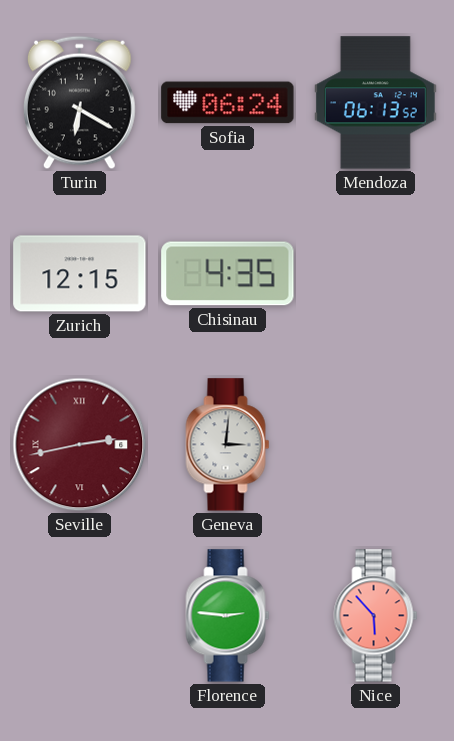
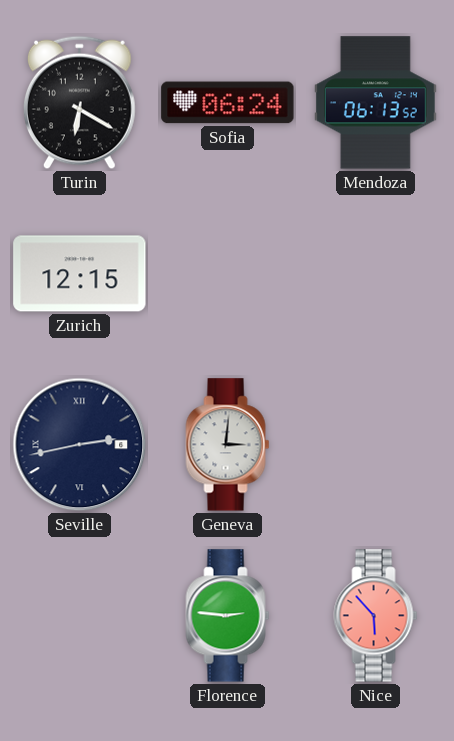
Chisinau: 4:35 -> none
Seville dial: burgundy -> navy
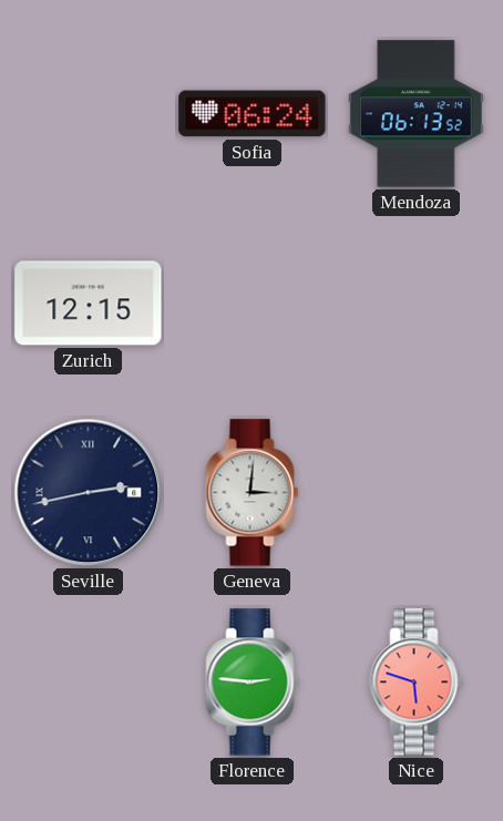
Turin: 6:20 -> none
Nice: 5:53 -> 5:48
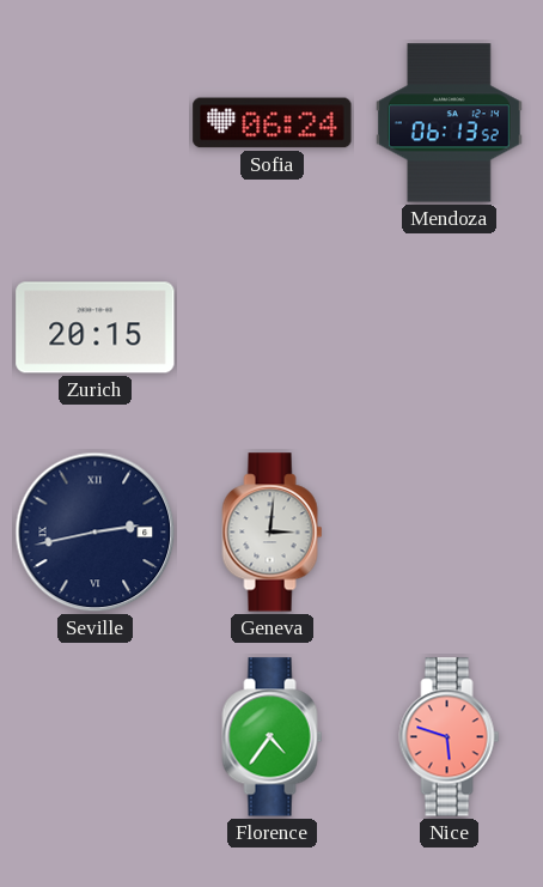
Zurich: 12:15 -> 20:15
Florence: 2:46 -> 4:36
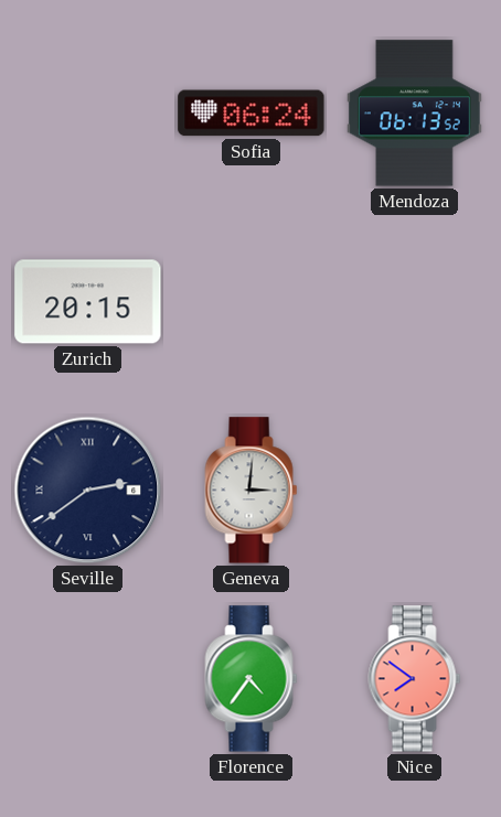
Seville: 2:43 -> 2:39
Nice: 5:48 -> 7:51
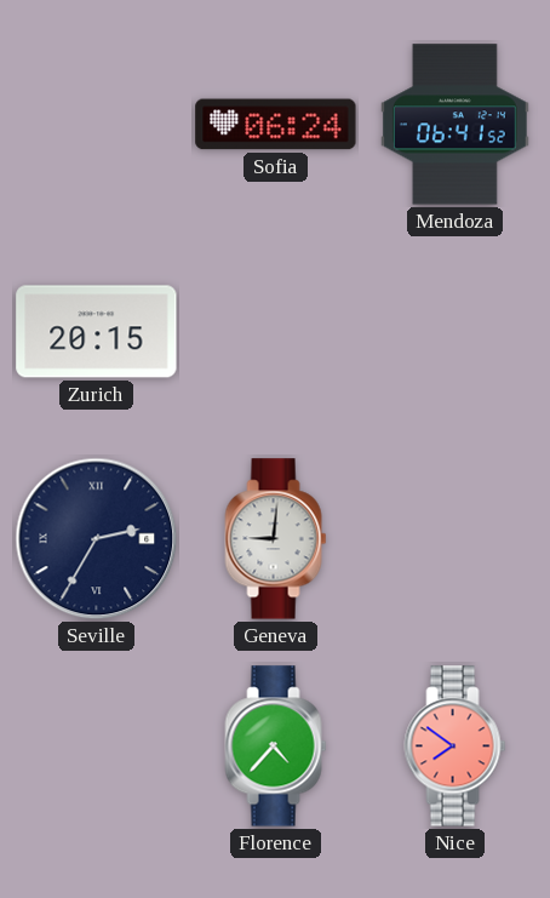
Mendoza: 06:13 -> 06:41
Seville: 2:39 -> 2:35
Geneva: 3:01 -> 9:01
Florence: 4:36 -> 4:37
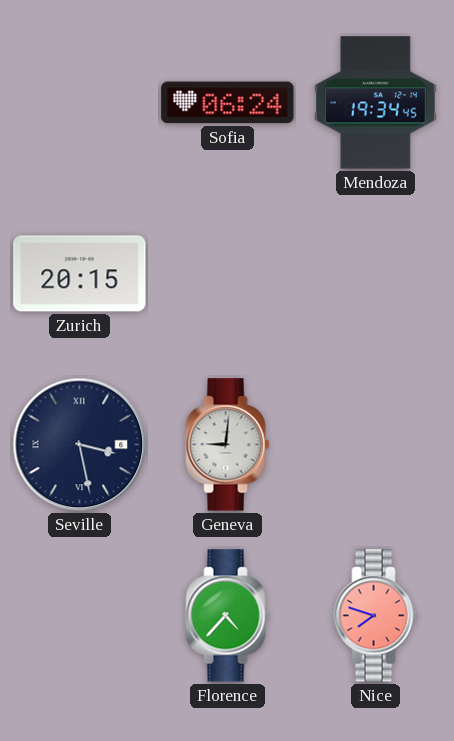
Mendoza: 06:41 -> 19:34
Seville: 2:35 -> 3:28
Nice: 7:51 -> 7:48
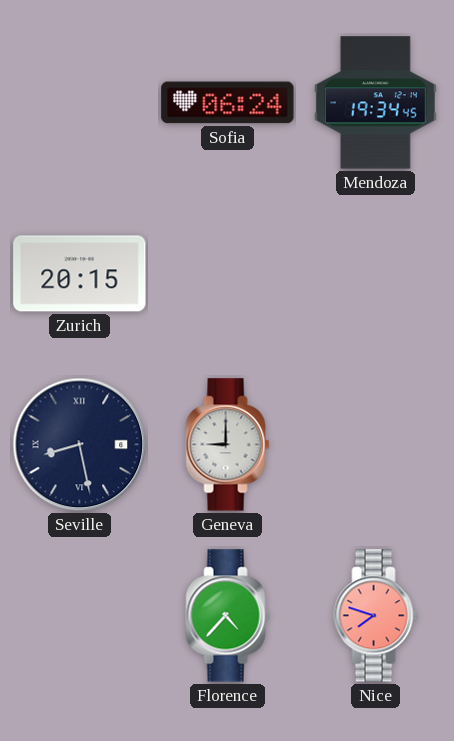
Seville: 3:28 -> 8:28
Geneva: 9:01 -> 9:00
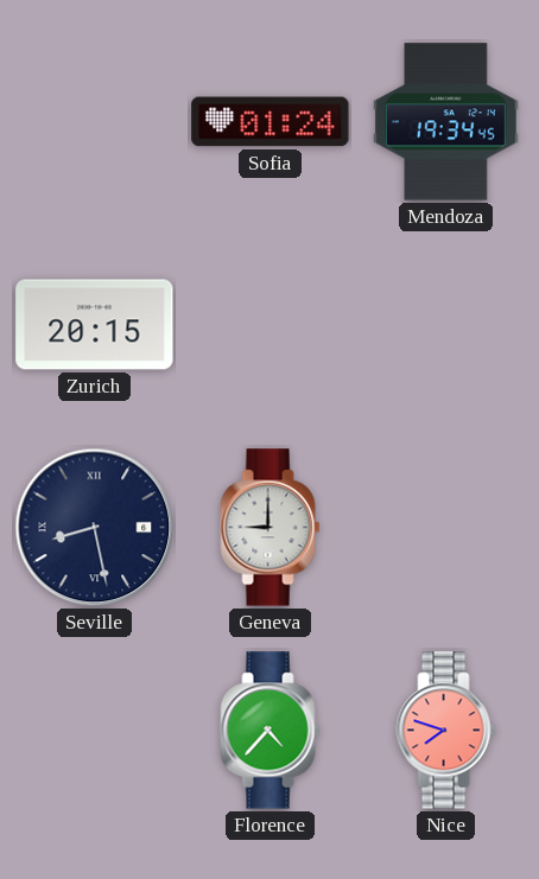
Sofia: 06:24 -> 01:24
